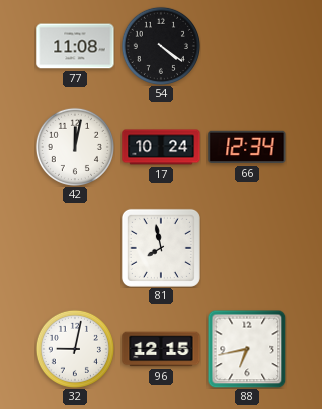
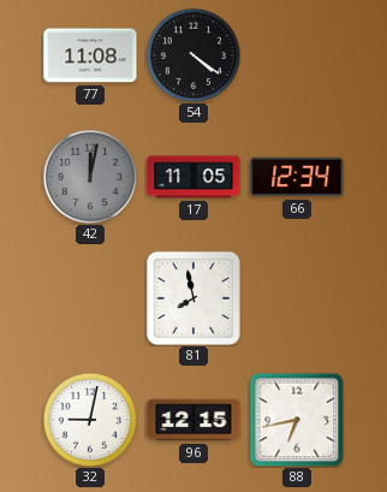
42 dial: white -> grey
17: 10:24 -> 11:05
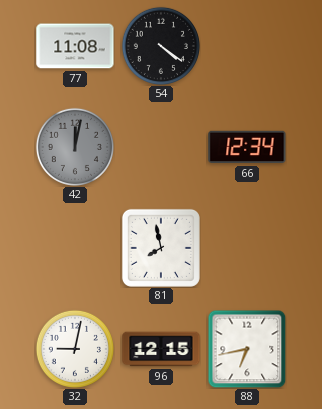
17: 11:05 -> none
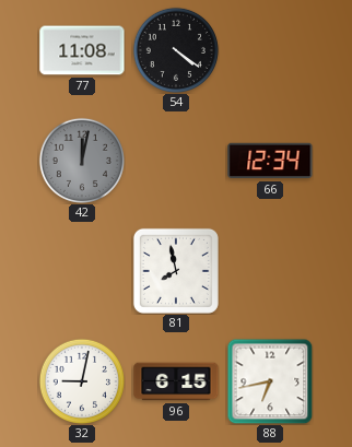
96: 12:15 -> 6:15
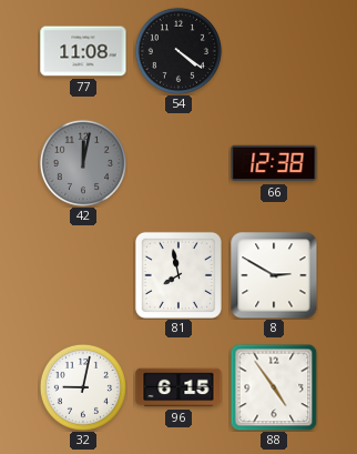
66: 12:34 -> 12:38
8: none -> 2:50
88: 6:43 -> 4:54
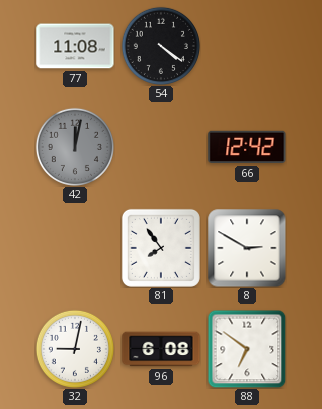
66: 12:38 -> 12:42
81: 7:58 -> 7:54
96: 6:15 -> 6:08
88: 4:54 -> 6:51
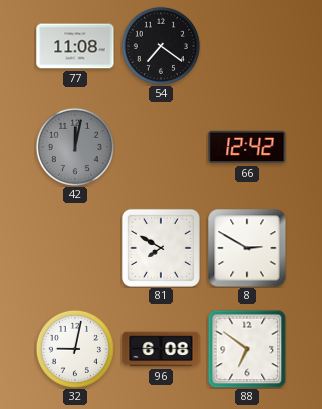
54: 4:21 -> 7:21
81: 7:54 -> 7:50
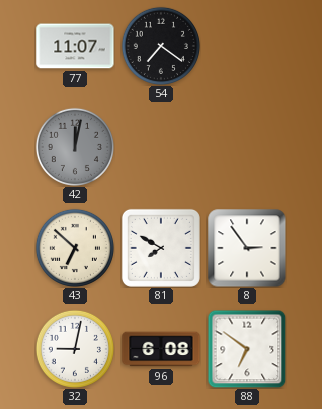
77: 11:08 -> 11:07
66: 12:42 -> none
43: none -> 6:52
8: 2:50 -> 2:54
